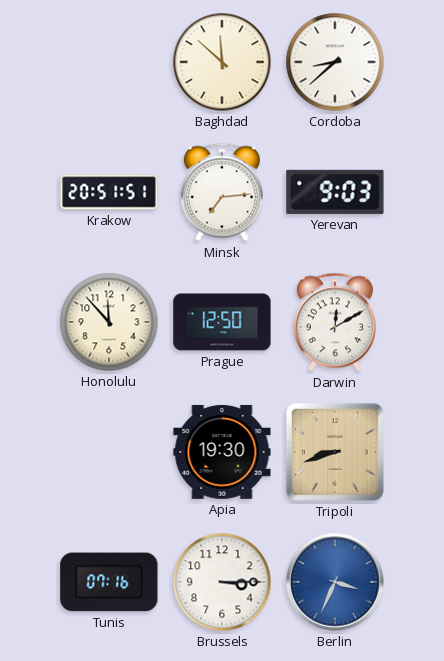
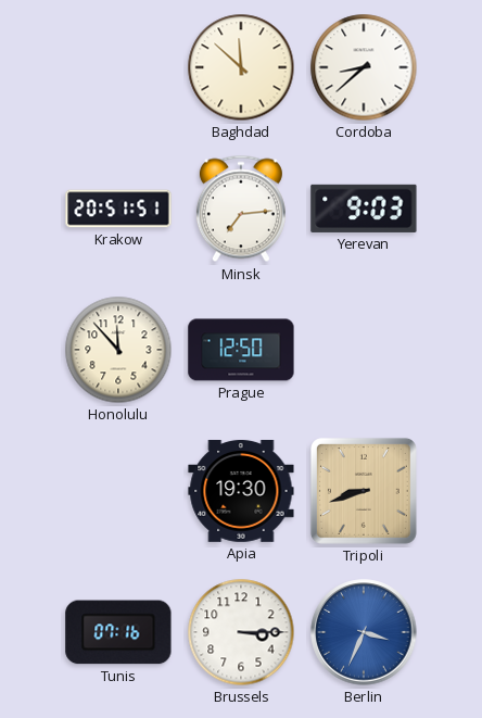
Darwin: 12:10 -> none
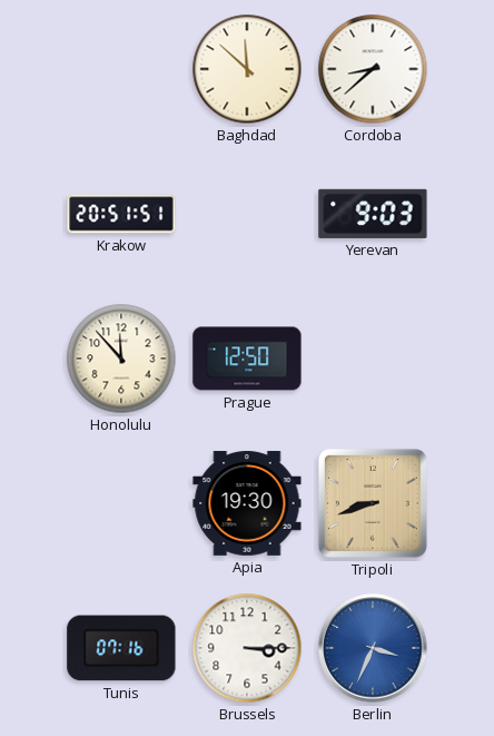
Minsk: 7:14 -> none
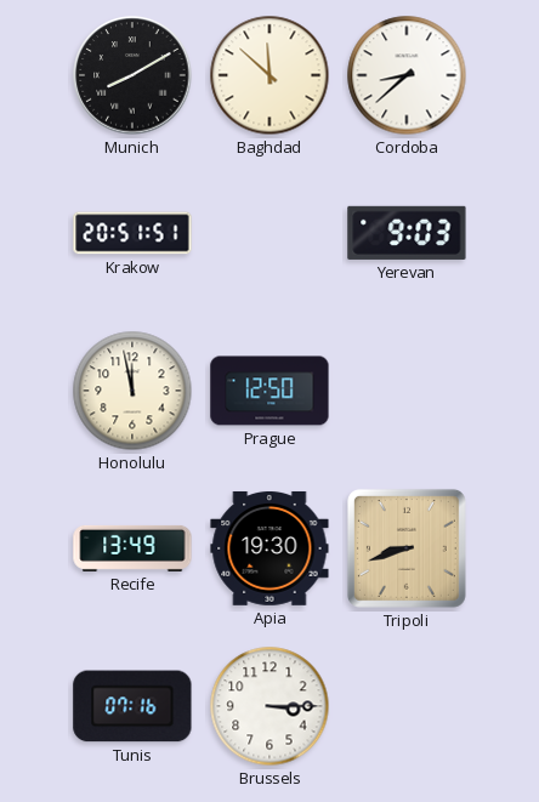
Munich: none -> 8:10
Honolulu: 11:53 -> 11:58
Recife: none -> 13:49
Berlin: 3:34 -> none
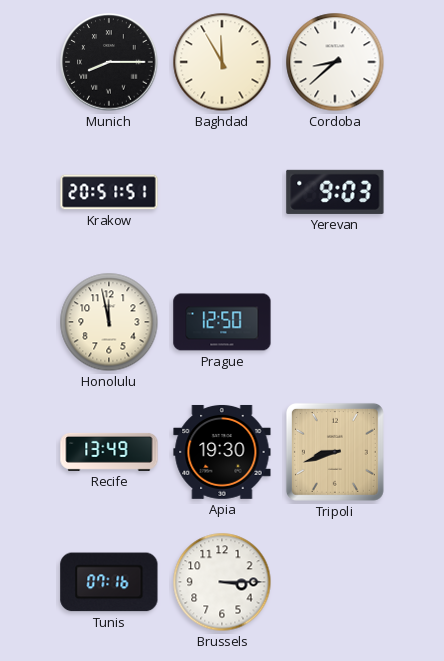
Munich: 8:10 -> 8:15
Baghdad: 11:52 -> 11:55
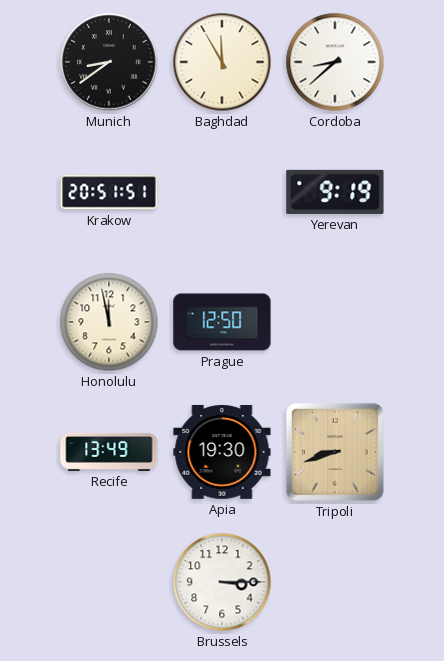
Munich: 8:15 -> 8:39
Yerevan: 9:03 -> 9:19
Tunis: 07:16 -> none
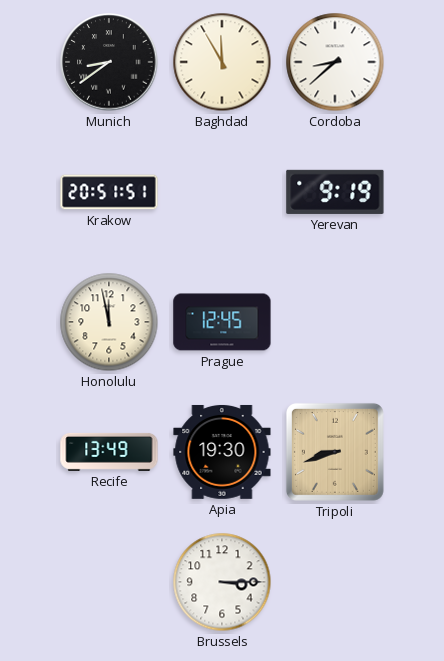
Prague: 12:50 -> 12:45
